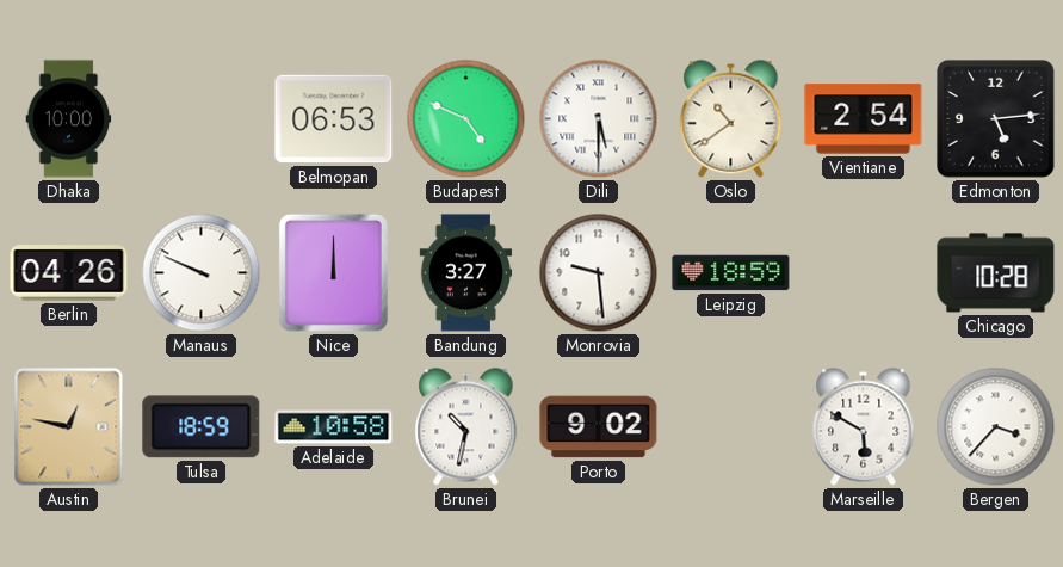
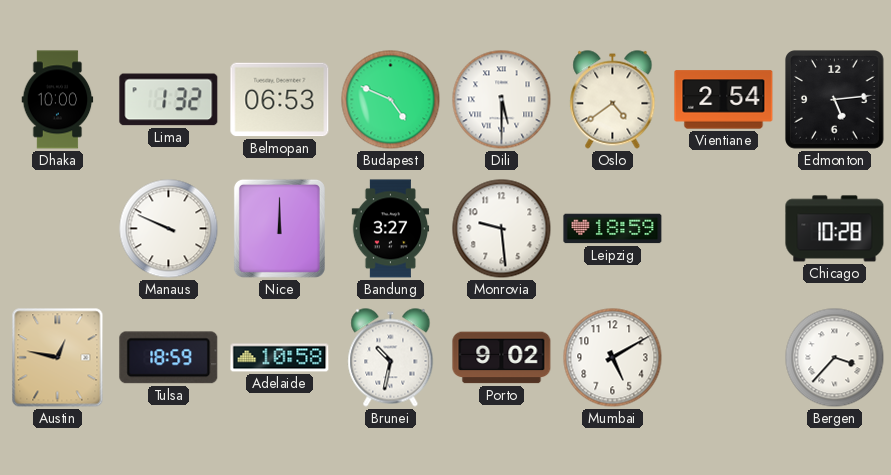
Lima: none -> 1:32
Oslo: 10:39 -> 4:39
Berlin: 04:26 -> none
Mumbai: none -> 5:10
Marseille: 5:50 -> none
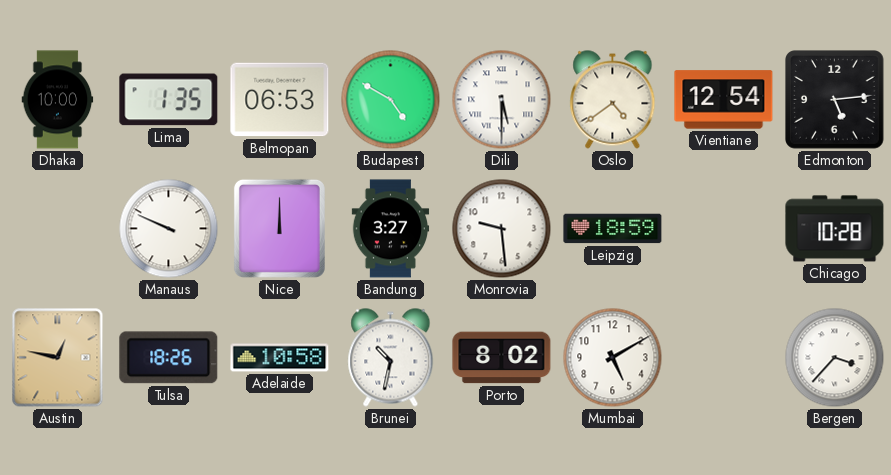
Lima: 1:32 -> 1:35
Budapest: 4:49 -> 4:50
Vientiane: 2:54 -> 12:54
Tulsa: 18:59 -> 18:26
Porto: 9:02 -> 8:02
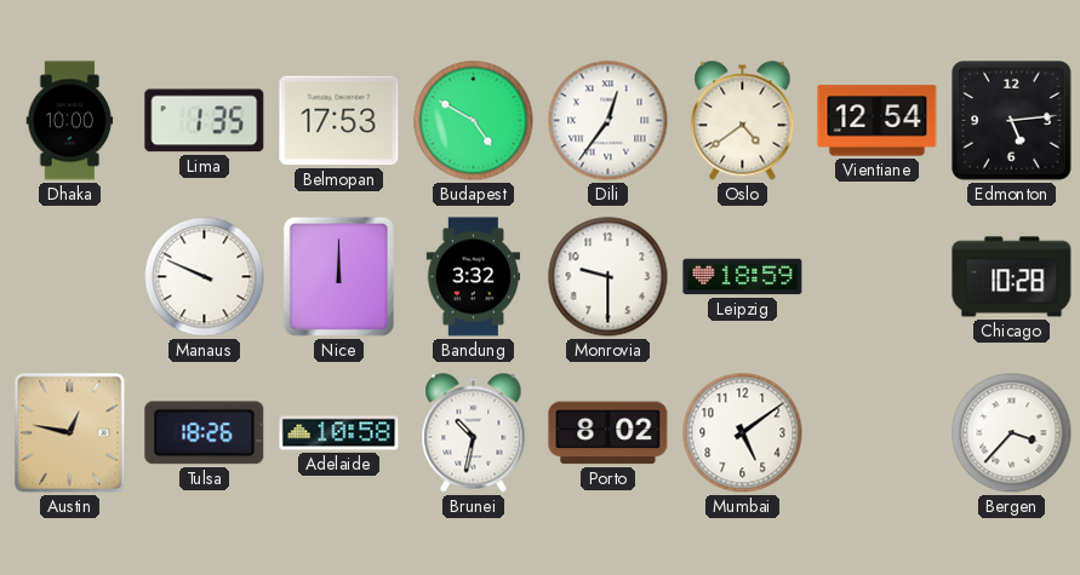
Belmopan: 06:53 -> 17:53
Dili: 5:30 -> 12:36
Bandung: 3:27 -> 3:32
Monrovia: 9:29 -> 9:30
Mumbai: 5:10 -> 5:09
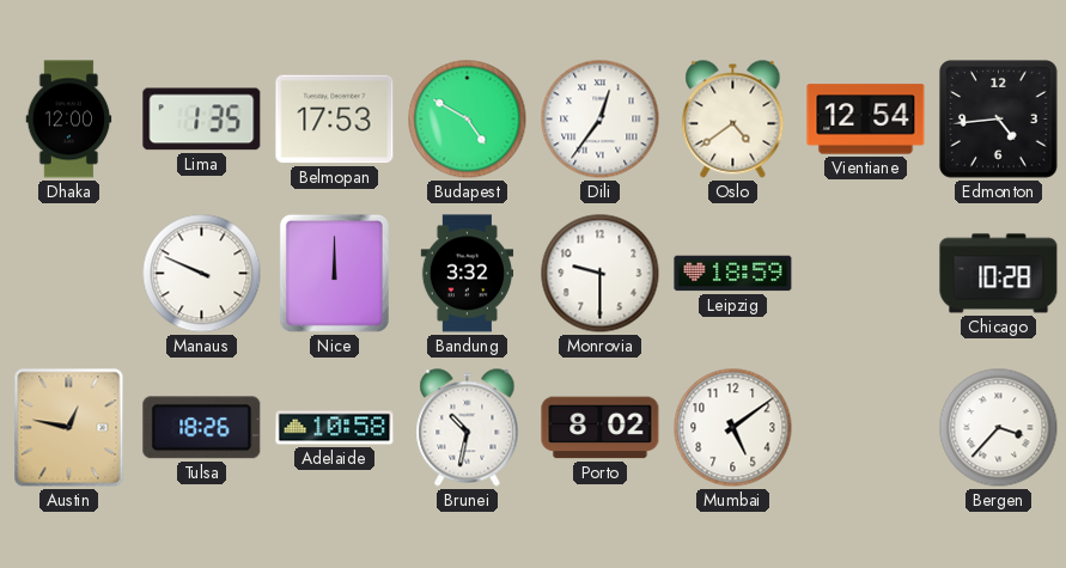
Dhaka: 10:00 -> 12:00
Edmonton: 5:14 -> 4:44
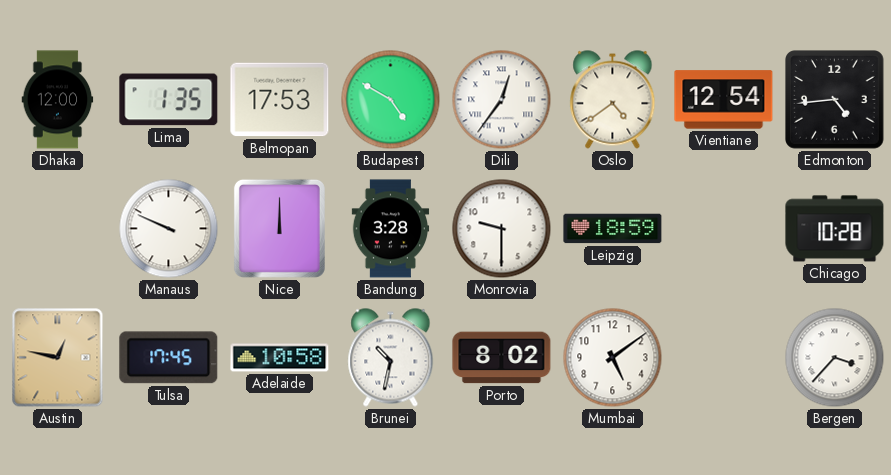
Bandung: 3:32 -> 3:28
Tulsa: 18:26 -> 17:45
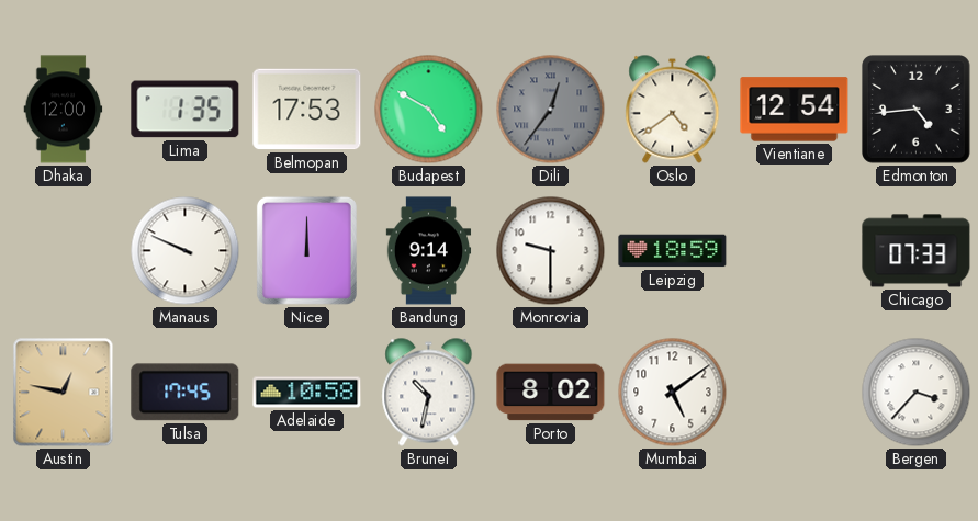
Dili dial: white -> grey
Bandung: 3:28 -> 9:14
Chicago: 10:28 -> 07:33
